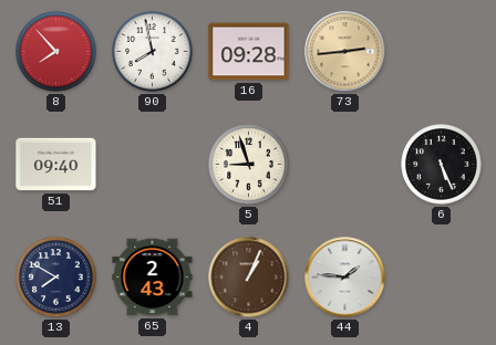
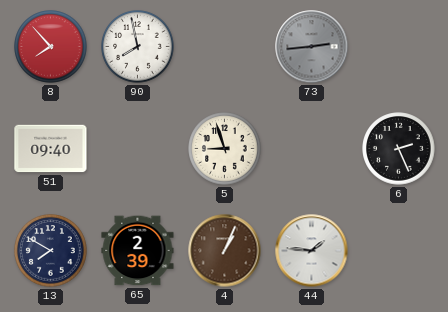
16: 09:28 -> none
73 dial: champagne -> grey
6: 5:26 -> 2:26
65: 2:43 -> 2:39
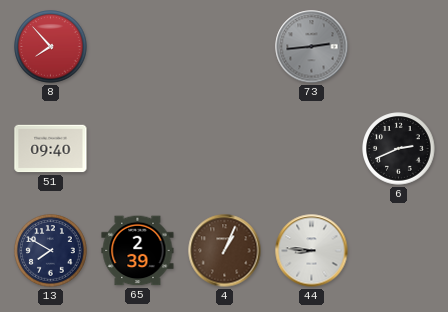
90: 7:58 -> none
5: 8:57 -> none
6: 2:26 -> 2:41
44: 1:46 -> 8:46
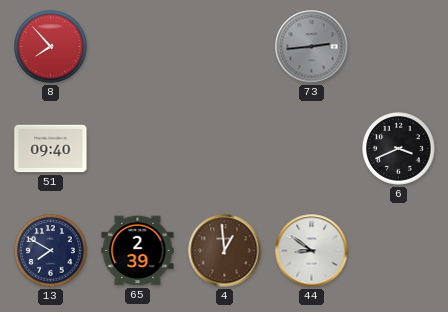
6: 2:41 -> 3:41
4: 1:04 -> 12:59
44: 8:46 -> 8:51
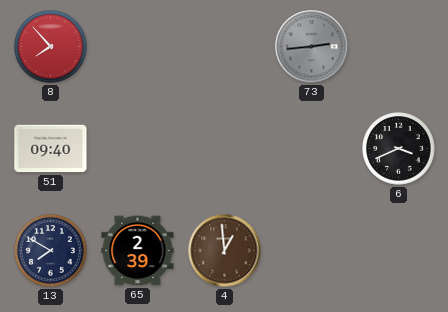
44: 8:51 -> none
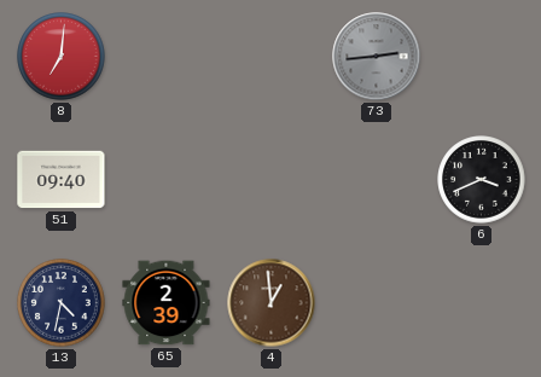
8: 7:53 -> 7:01
13: 7:50 -> 4:32
